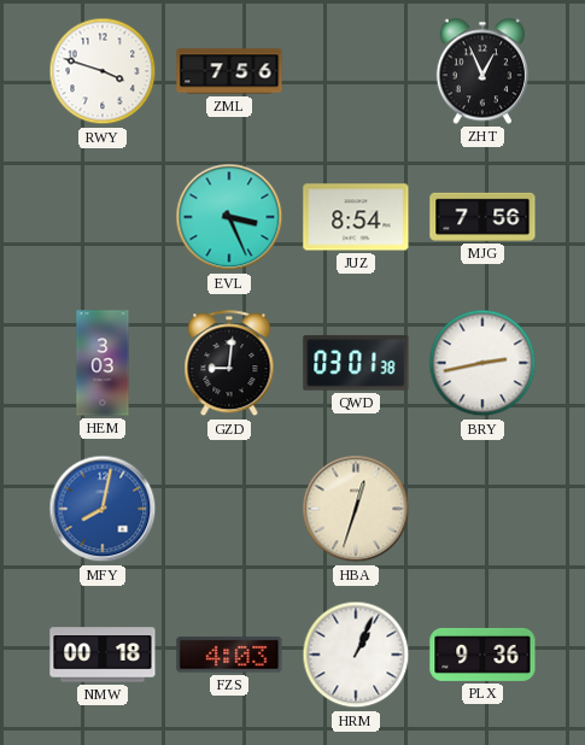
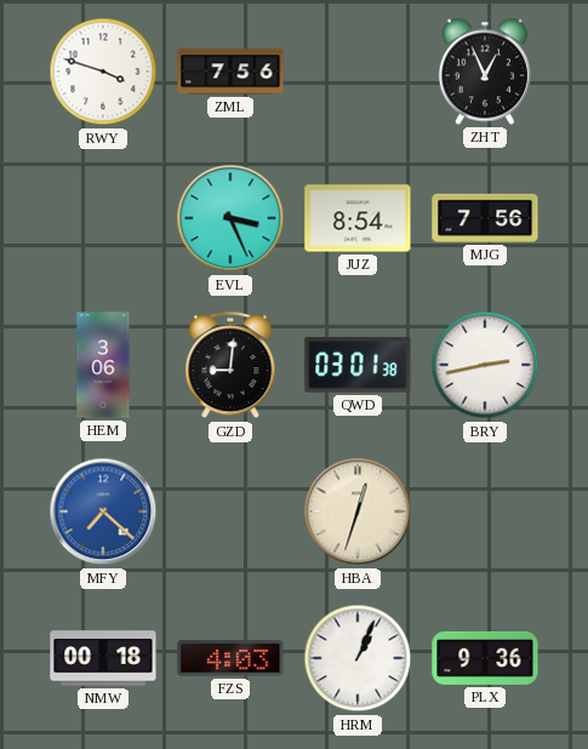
HEM: 3:03 -> 3:06
MFY: 8:02 -> 7:22
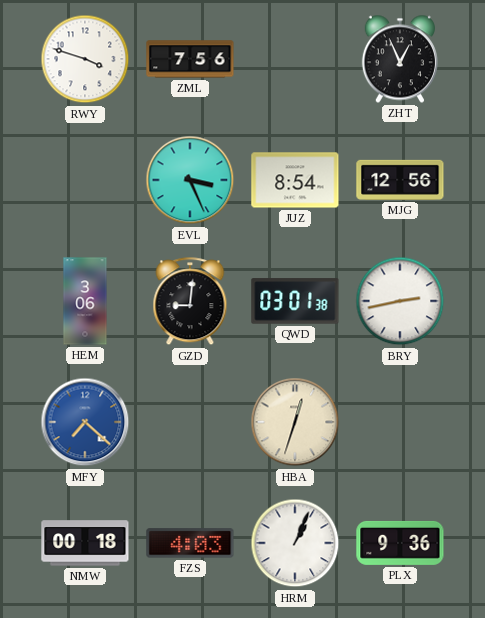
MJG: 7:56 -> 12:56
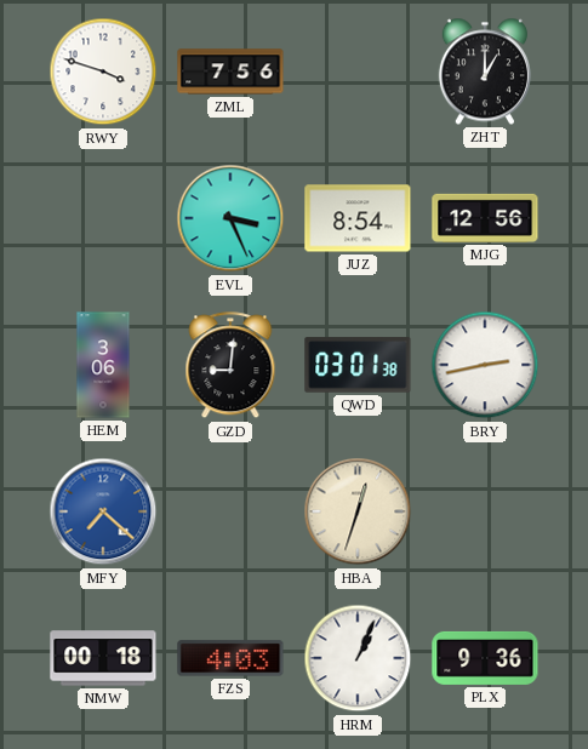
ZHT: 12:56 -> 1:00
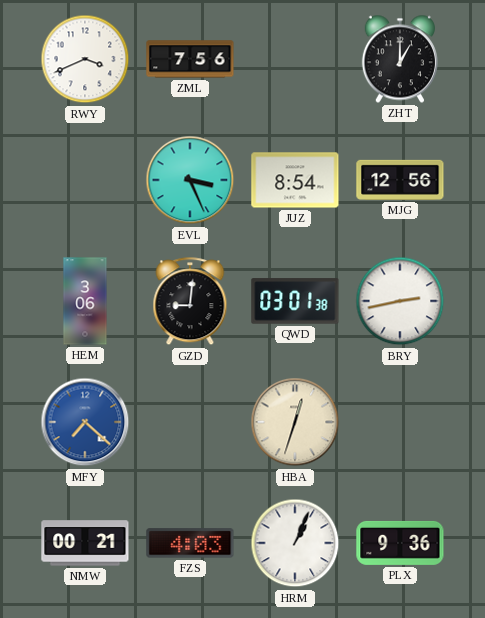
RWY: 3:48 -> 3:41
NMW: 00:18 -> 00:21
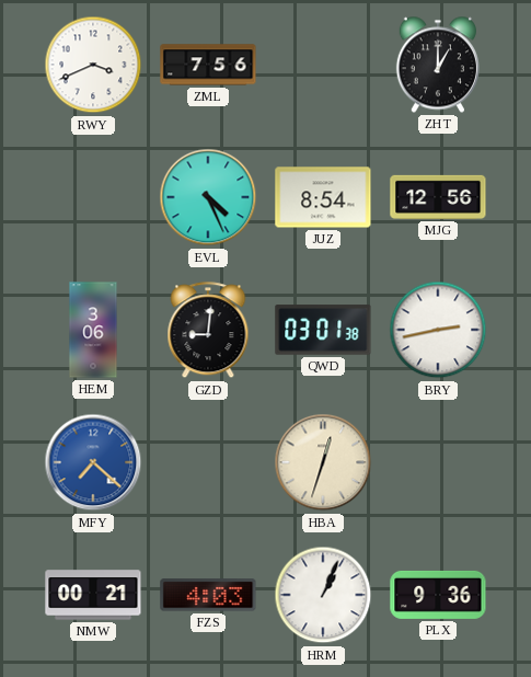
EVL: 3:26 -> 4:26
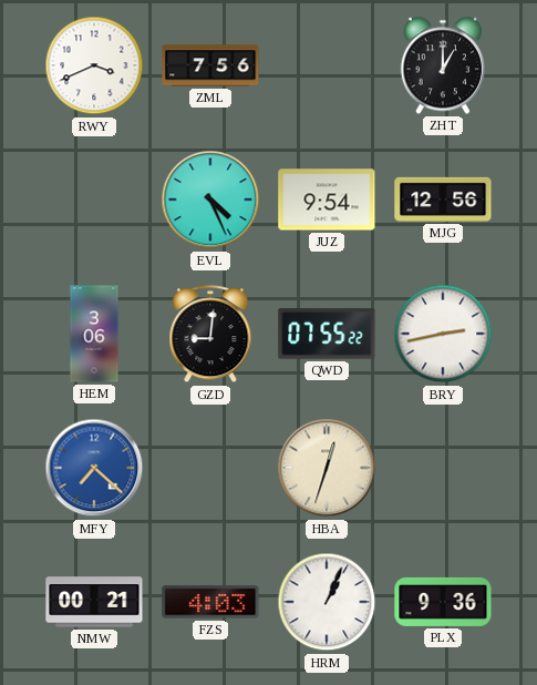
JUZ: 8:54 -> 9:54
QWD: 03:01 -> 07:55
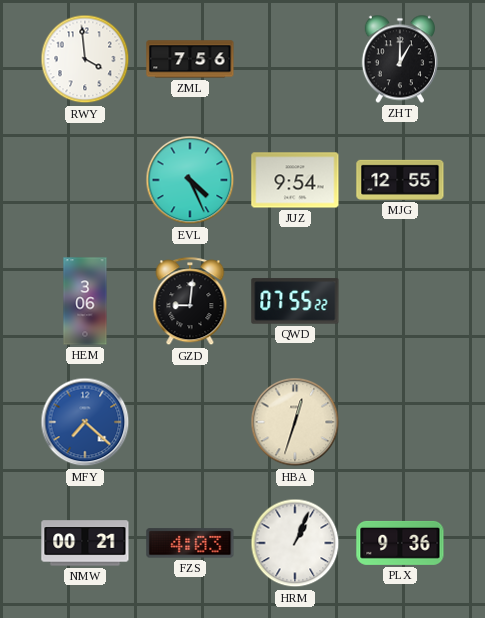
RWY: 3:41 -> 3:59
MJG: 12:56 -> 12:55
BRY: 2:43 -> none
